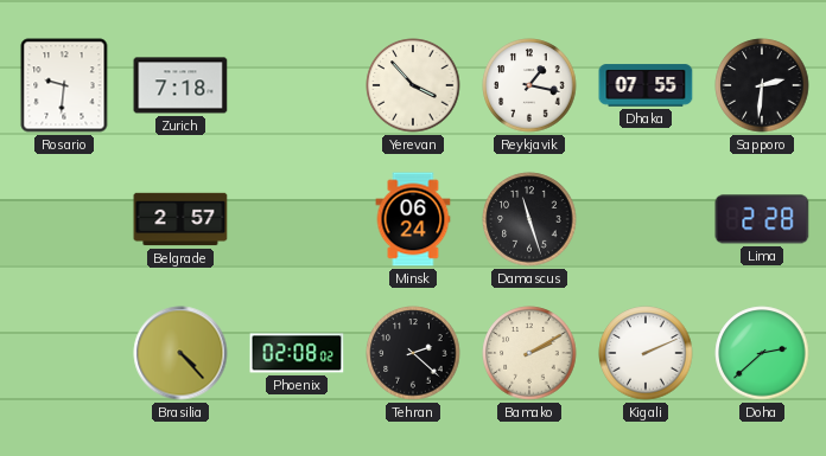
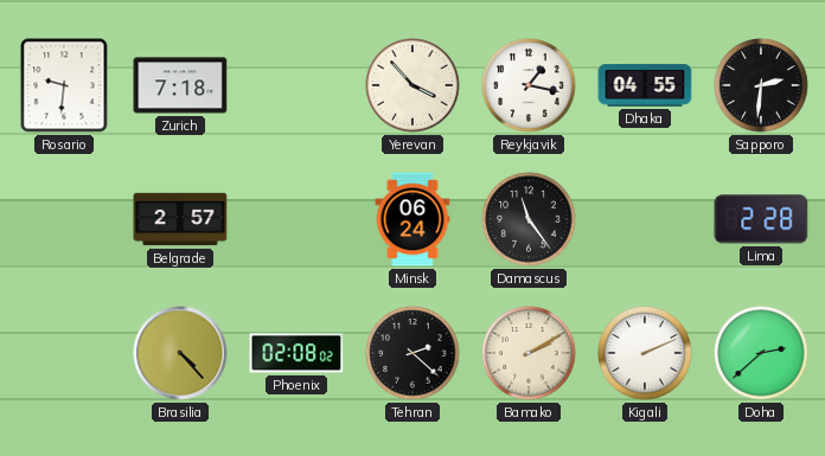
Dhaka: 07:55 -> 04:55
Damascus: 11:27 -> 11:24
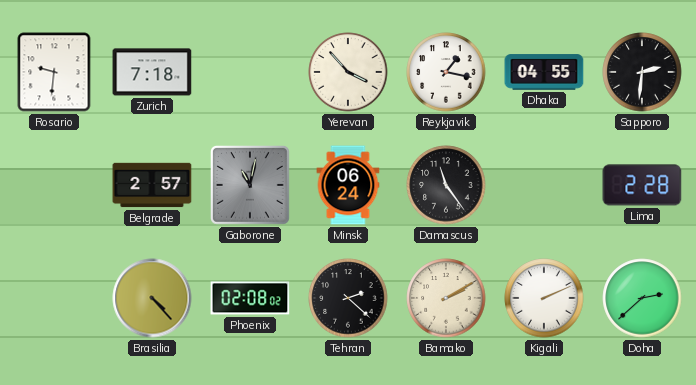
Gaborone: none -> 11:02
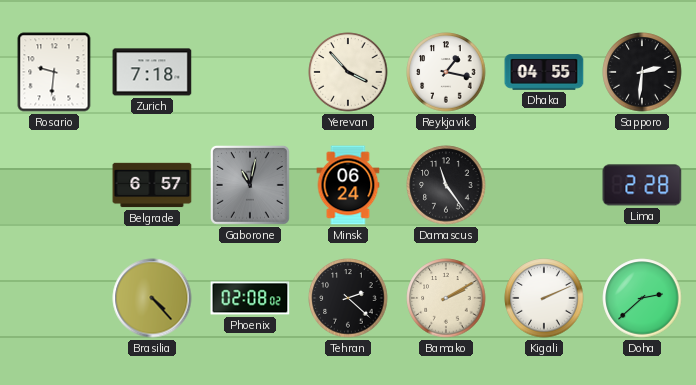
Belgrade: 2:57 -> 6:57
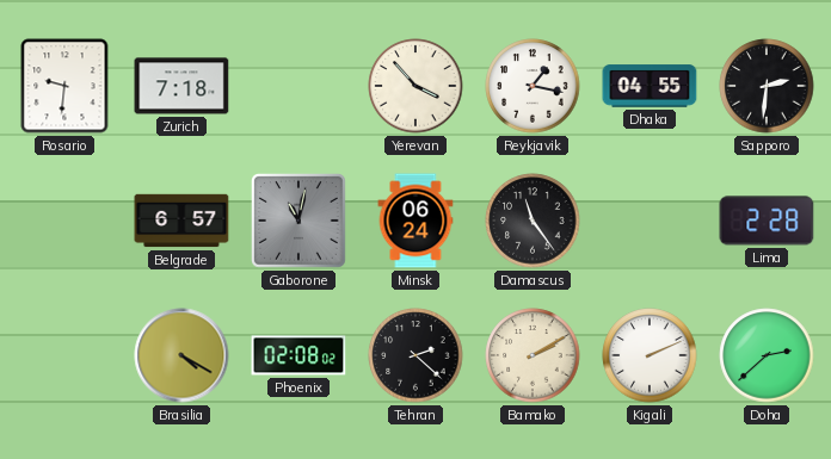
Brasilia: 4:23 -> 4:20
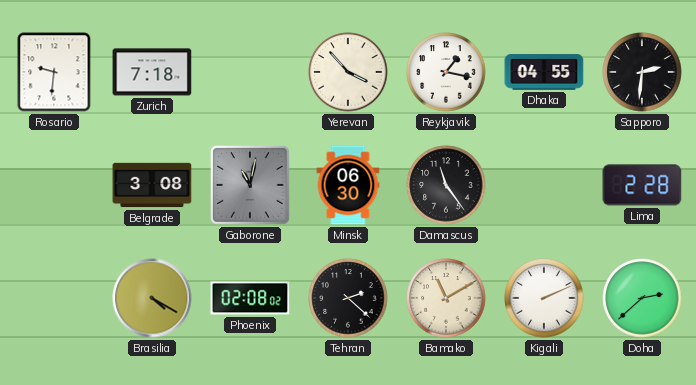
Belgrade: 6:57 -> 3:08
Minsk: 06:24 -> 06:30
Bamako: 2:10 -> 11:10
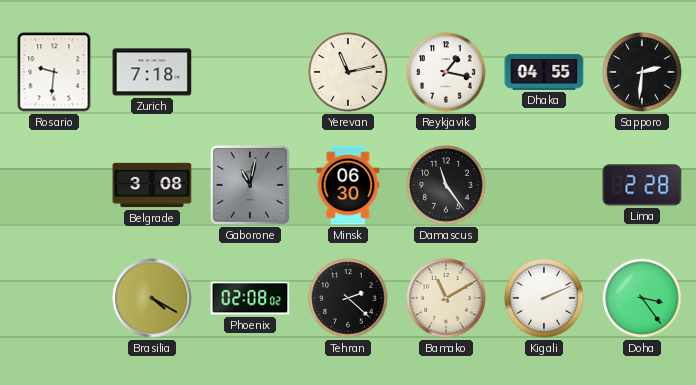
Yerevan: 3:53 -> 11:13
Doha: 2:38 -> 3:24
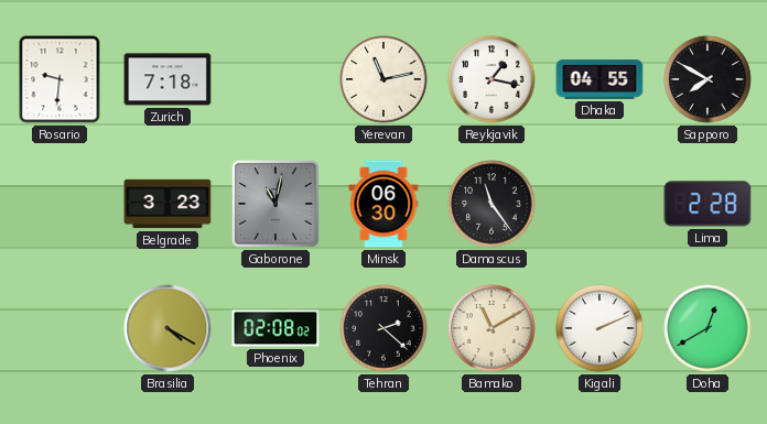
Sapporo: 2:31 -> 7:50
Belgrade: 3:08 -> 3:23
Doha: 3:24 -> 12:40
